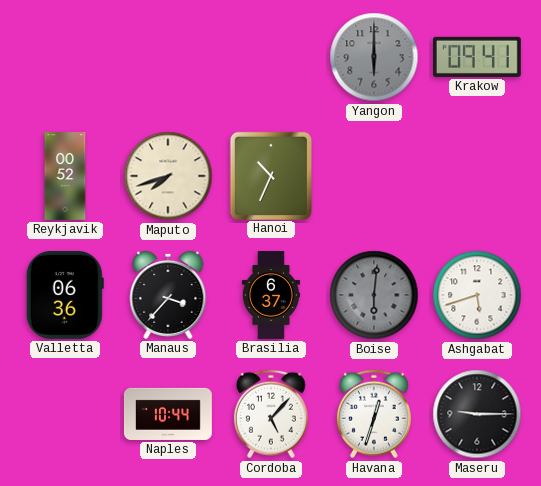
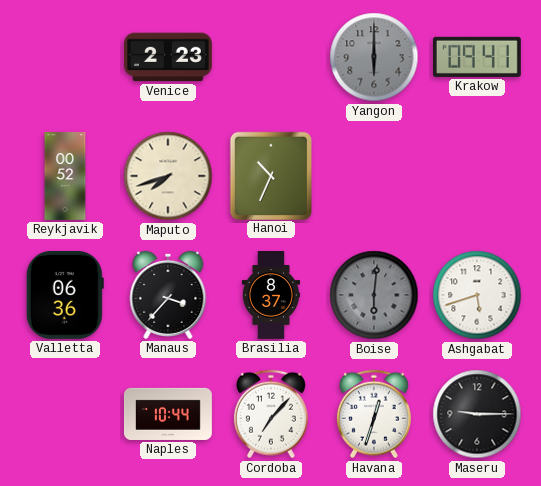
Venice: none -> 2:23
Brasilia: 6:37 -> 8:37
Cordoba: 5:07 -> 7:07
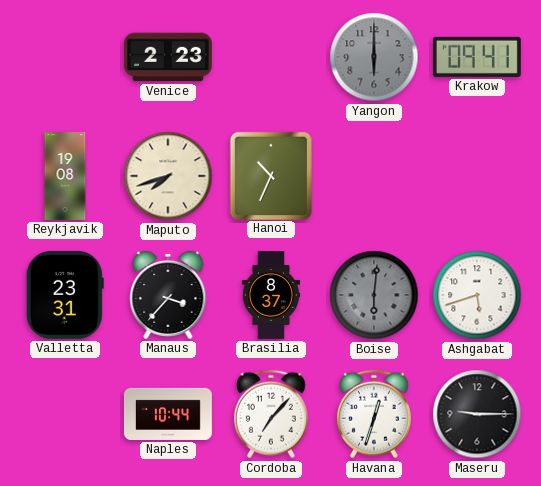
Reykjavik: 00:52 -> 19:08
Valletta: 06:36 -> 23:31
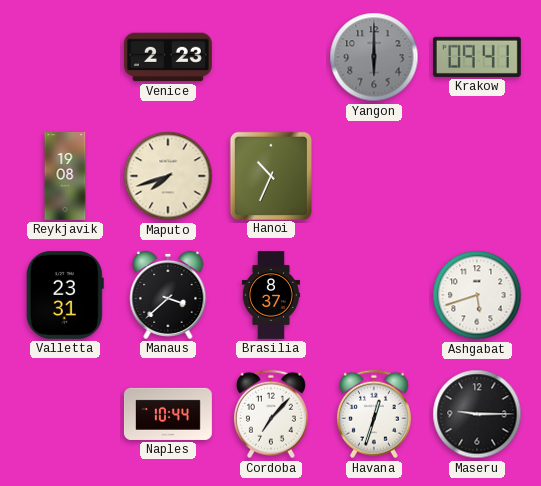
Manaus: 3:37 -> 3:38
Boise: 6:01 -> none
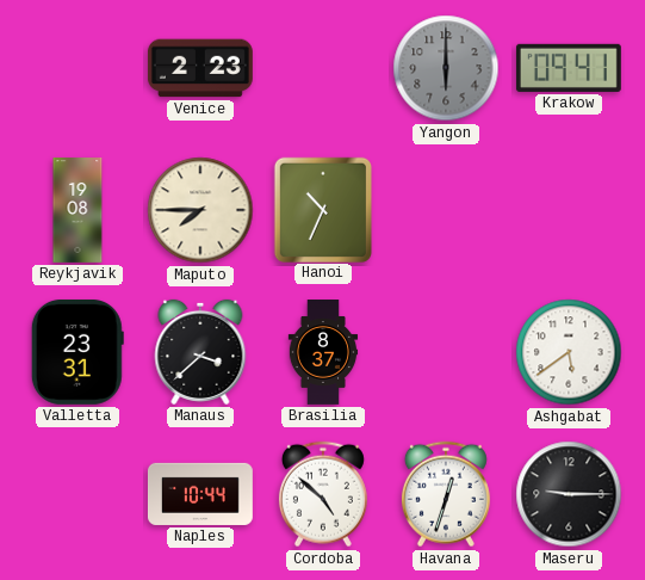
Maputo: 7:42 -> 7:45
Ashgabat: 5:42 -> 5:39
Cordoba: 7:07 -> 4:52
